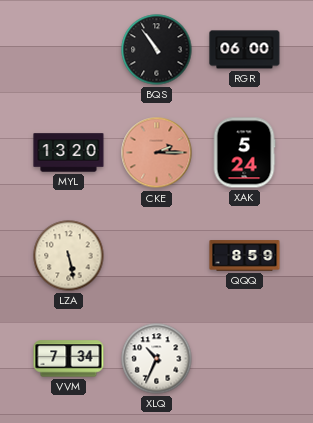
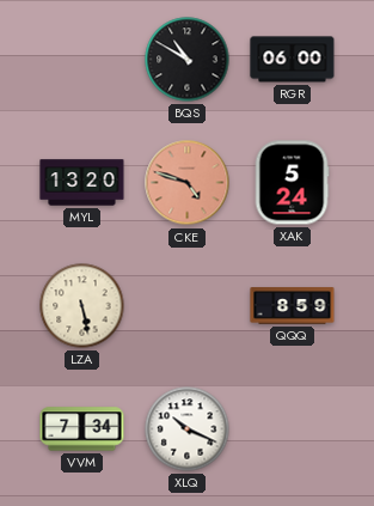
BQS: 10:54 -> 10:50
CKE: 2:15 -> 4:48
XLQ: 10:34 -> 10:19
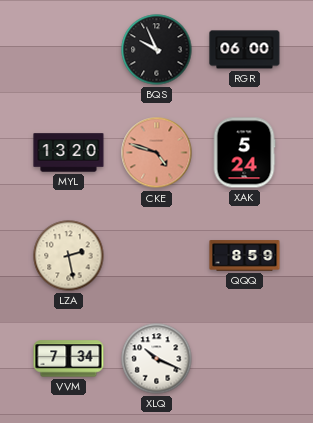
BQS: 10:50 -> 9:56
LZA: 5:28 -> 2:28
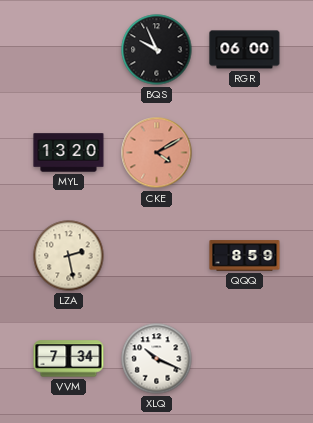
CKE: 4:48 -> 4:10
XAK: 5:24 -> none
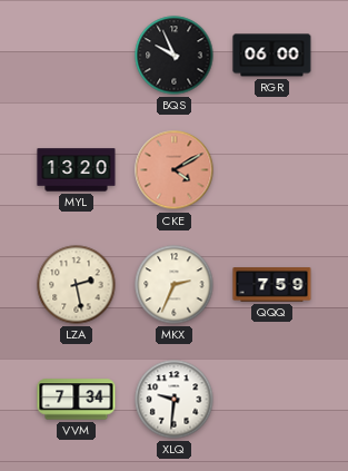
MKX: none -> 2:34
QQQ: 8:59 -> 7:59
XLQ: 10:19 -> 9:31
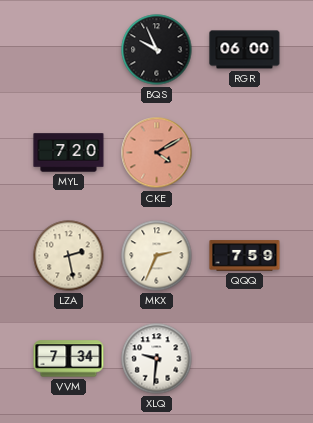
MYL: 13:20 -> 7:20
